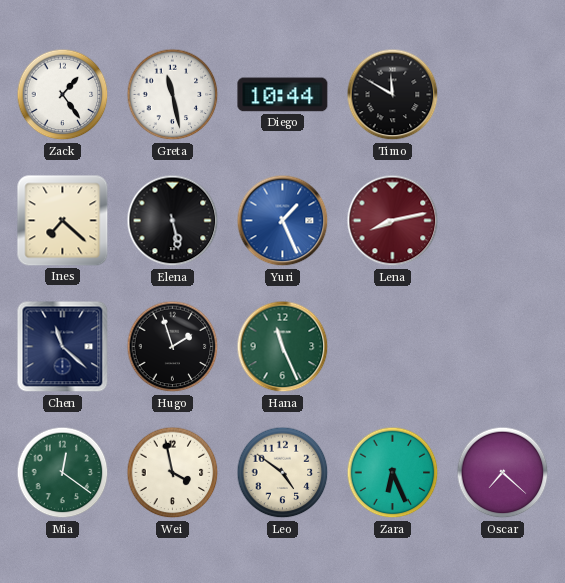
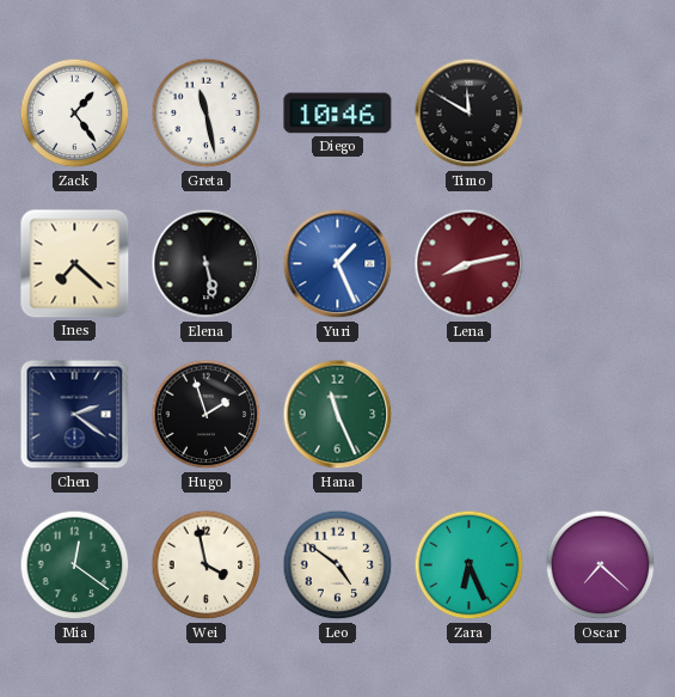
Diego: 10:44 -> 10:46
Chen: 11:22 -> 2:21
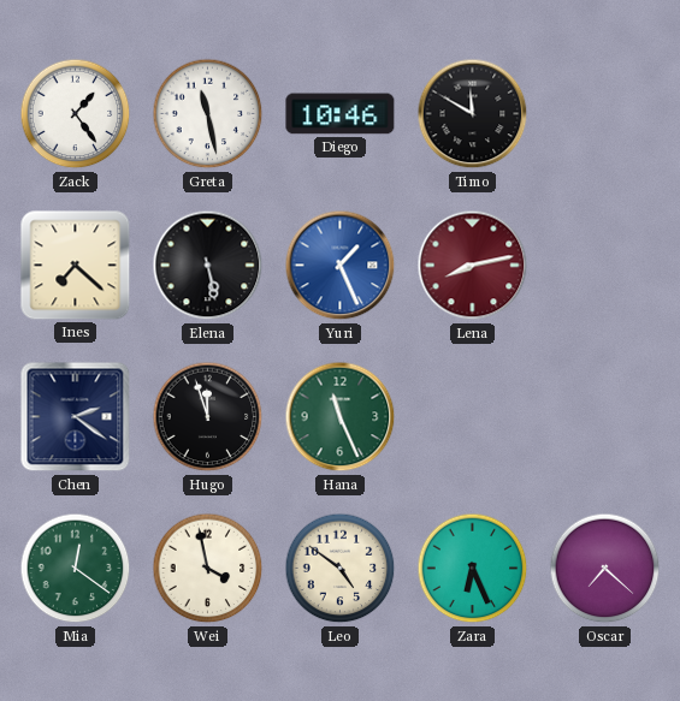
Hugo: 1:57 -> 11:57
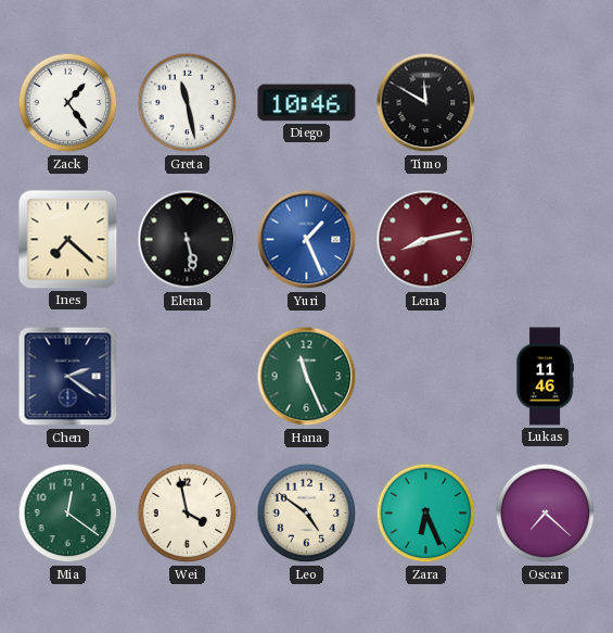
Hugo: 11:57 -> none
Lukas: none -> 11:46
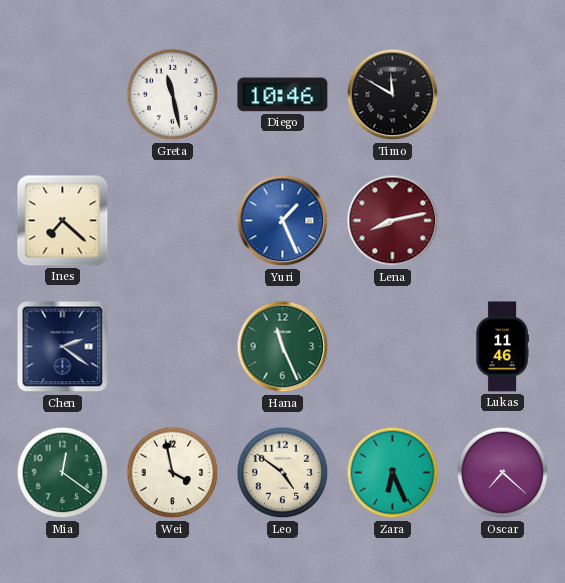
Zack: 1:24 -> none
Elena: 5:28 -> none
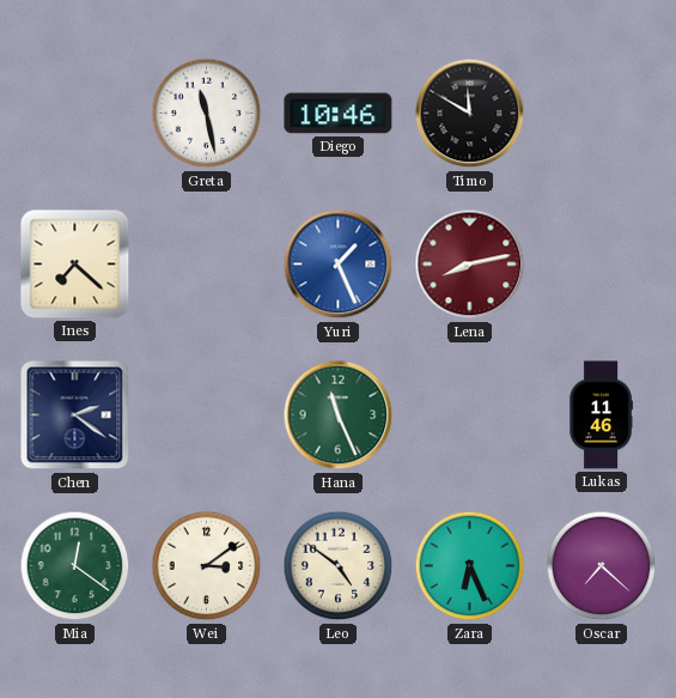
Wei: 3:58 -> 3:09
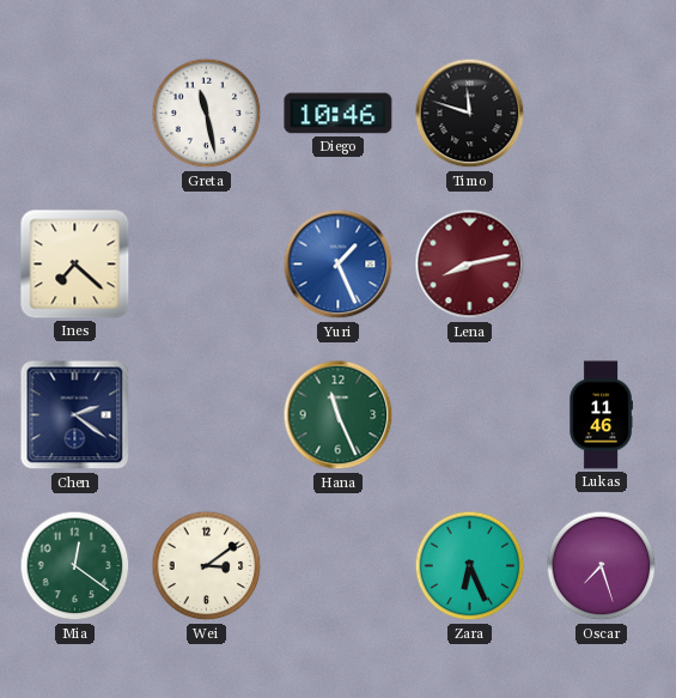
Timo: 11:50 -> 11:48
Leo: 4:51 -> none
Oscar: 7:22 -> 7:27
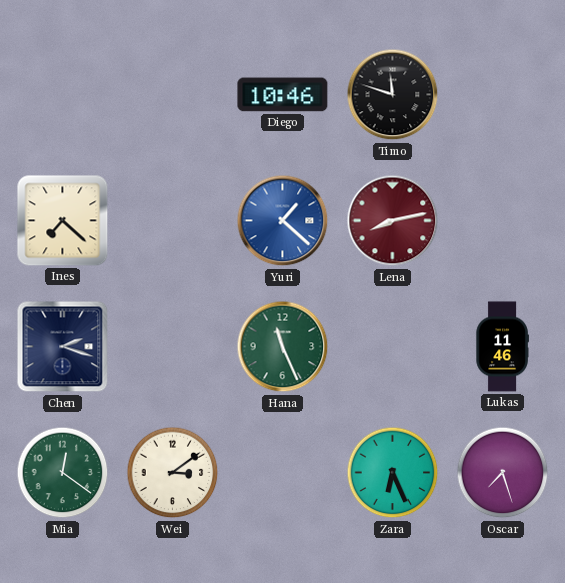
Greta: 11:28 -> none
Yuri: 1:26 -> 1:22
Chen: 2:21 -> 2:18
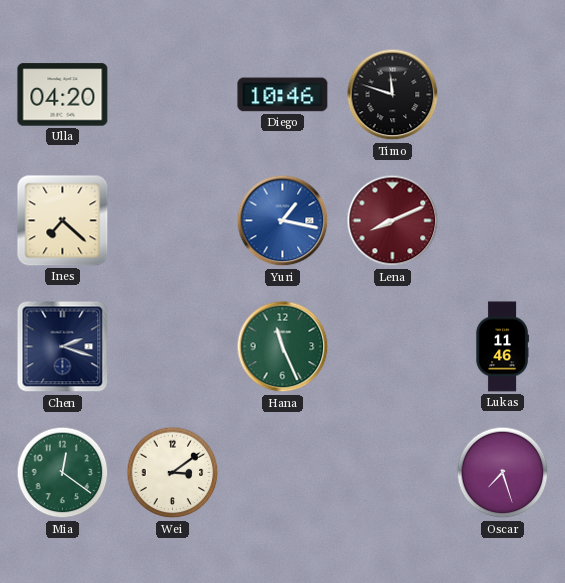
Ulla: none -> 04:20
Yuri: 1:22 -> 1:17
Lena: 8:13 -> 8:11
Zara: 6:26 -> none
